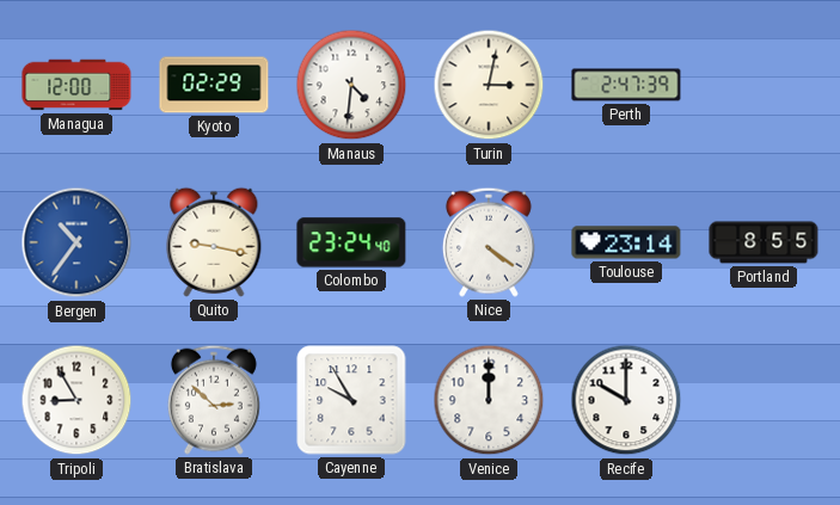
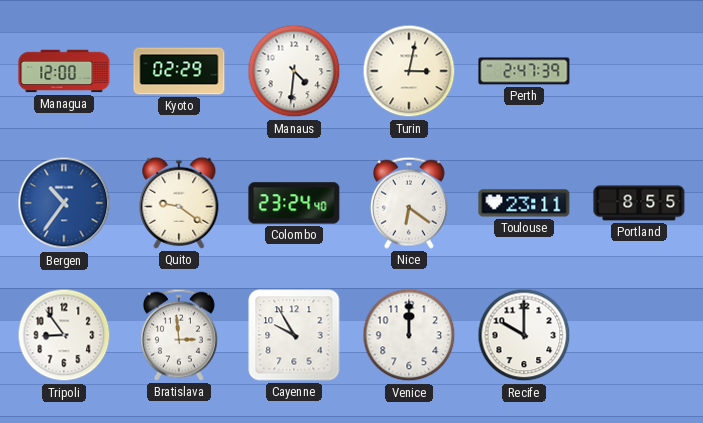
Quito: 9:17 -> 9:21
Nice: 4:21 -> 6:21
Toulouse: 23:14 -> 23:11
Tripoli: 8:55 -> 8:54
Bratislava: 2:52 -> 2:59
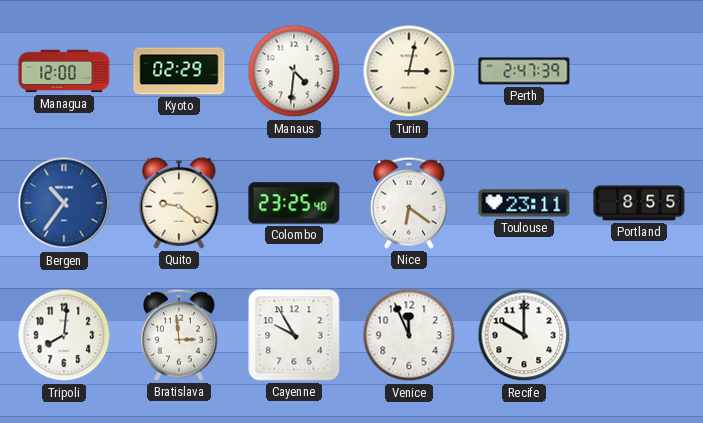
Colombo: 23:24 -> 23:25
Tripoli: 8:54 -> 8:01
Venice: 12:00 -> 11:56
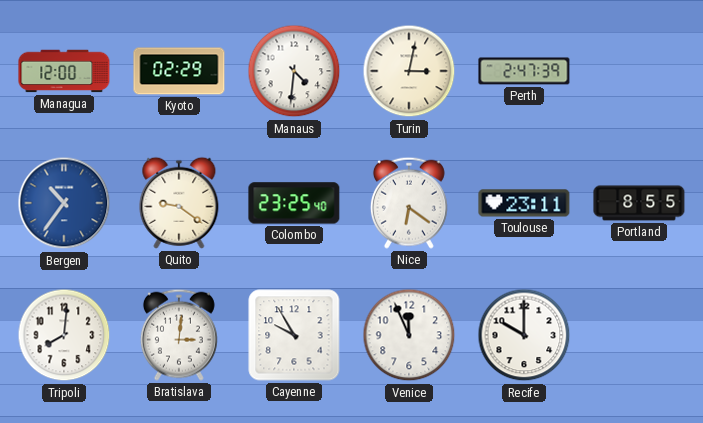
Bratislava: 2:59 -> 3:01
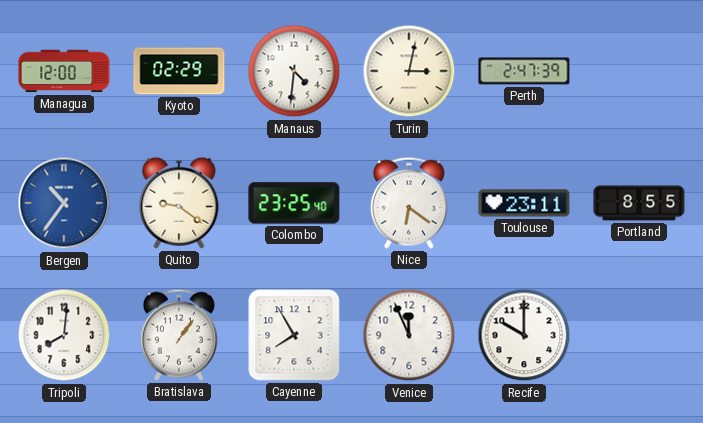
Bratislava: 3:01 -> 1:06
Cayenne: 9:55 -> 7:55
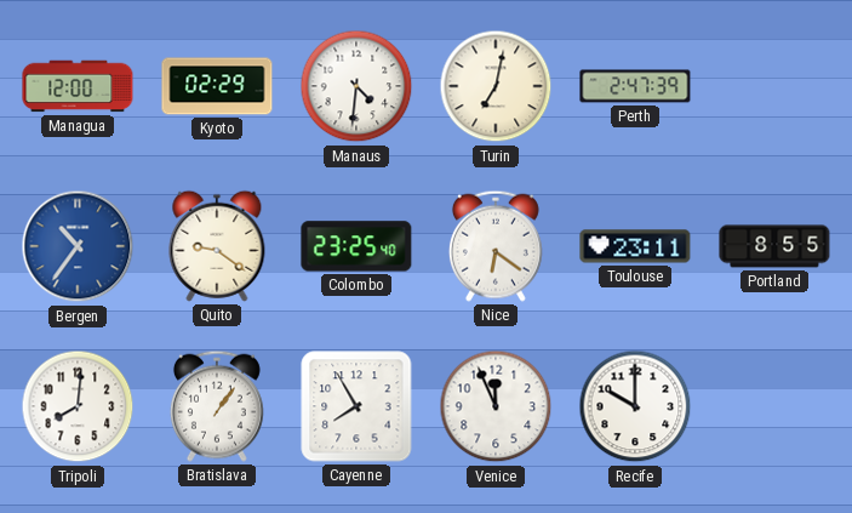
Turin: 3:02 -> 7:02
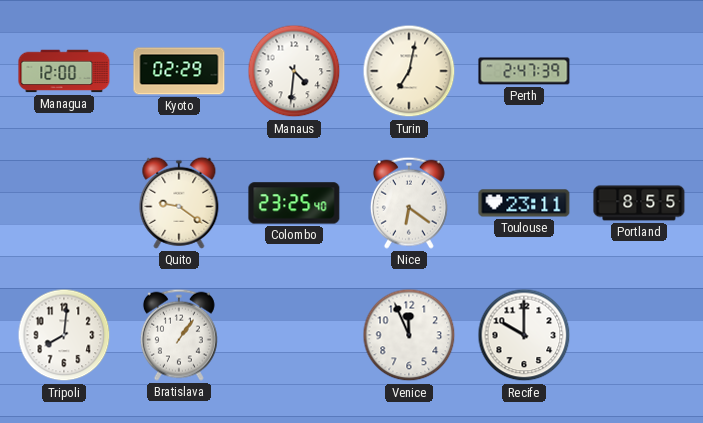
Bergen: 10:36 -> none
Cayenne: 7:55 -> none
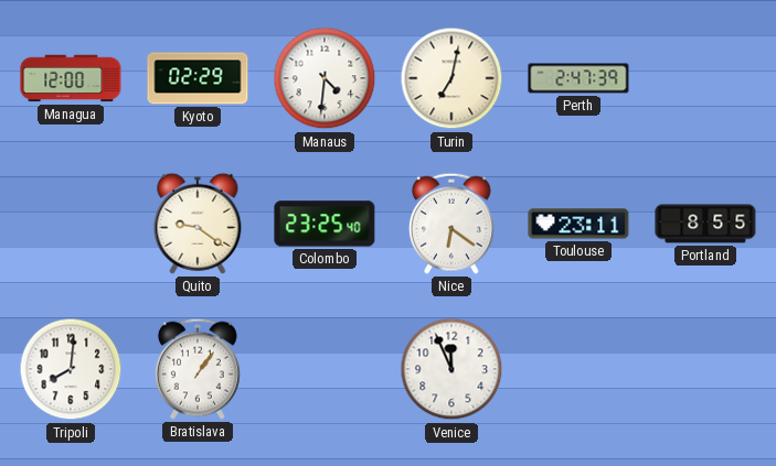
Recife: 10:00 -> none
